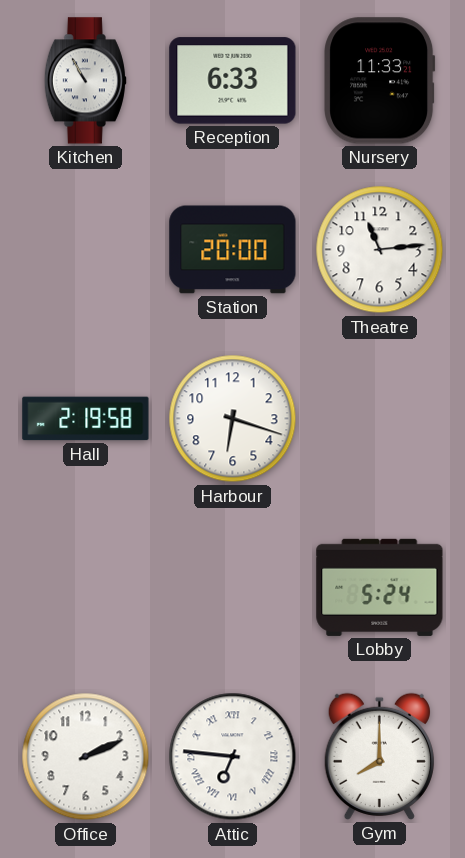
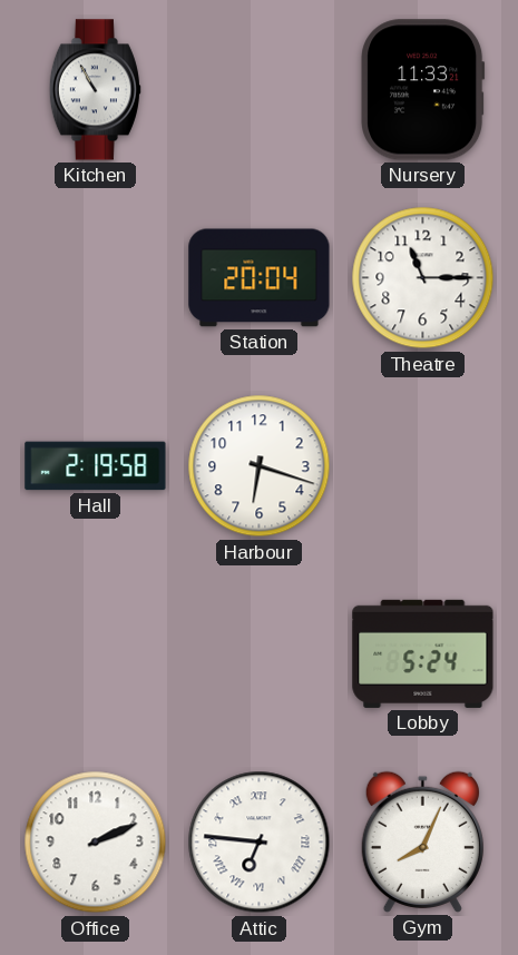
Reception: 6:33 -> none
Station: 20:00 -> 20:04
Theatre: 11:14 -> 11:15
Gym: 8:00 -> 8:04
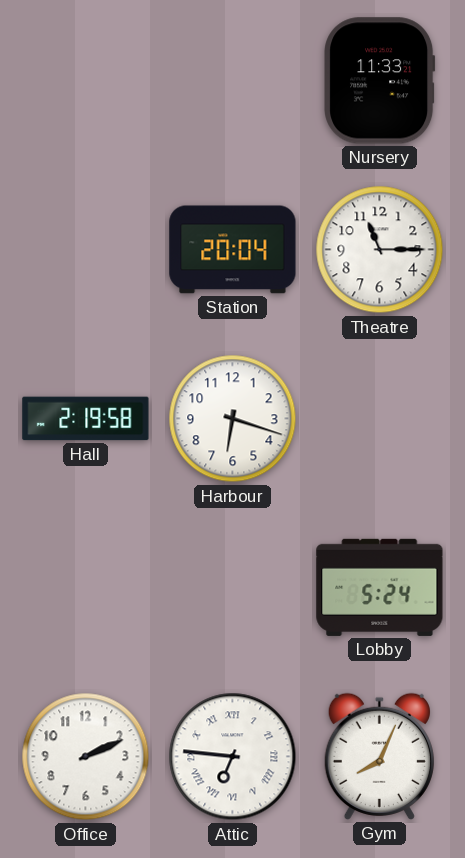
Kitchen: 10:55 -> none
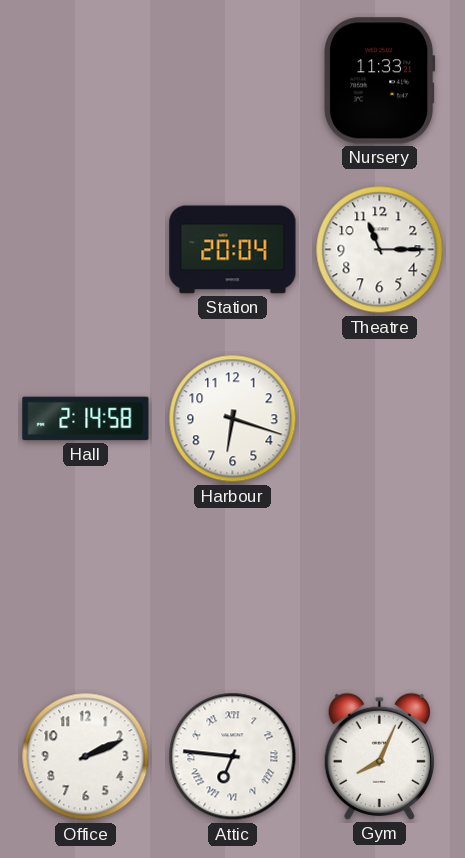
Hall: 2:19 -> 2:14
Lobby: 5:24 -> none
